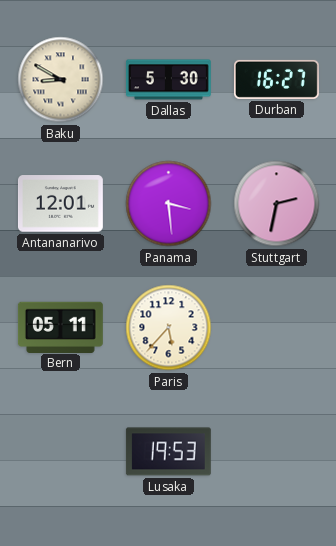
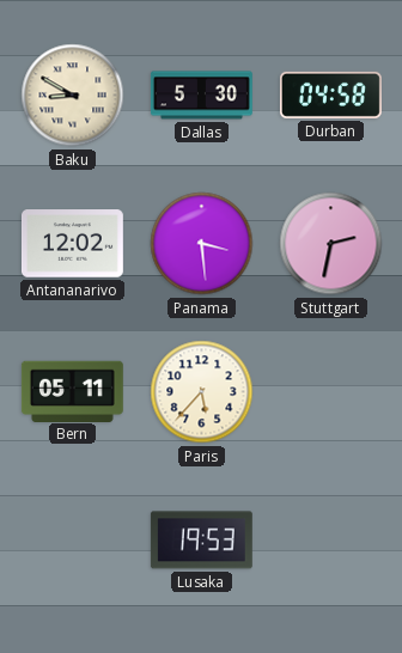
Durban: 16:27 -> 04:58
Antananarivo: 12:01 -> 12:02
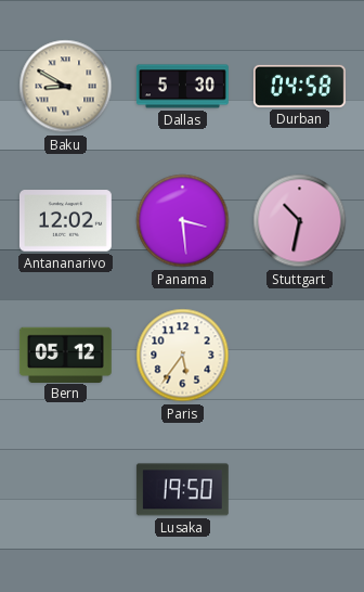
Stuttgart: 2:32 -> 10:32
Bern: 05:11 -> 05:12
Paris: 5:37 -> 5:36
Lusaka: 19:53 -> 19:50
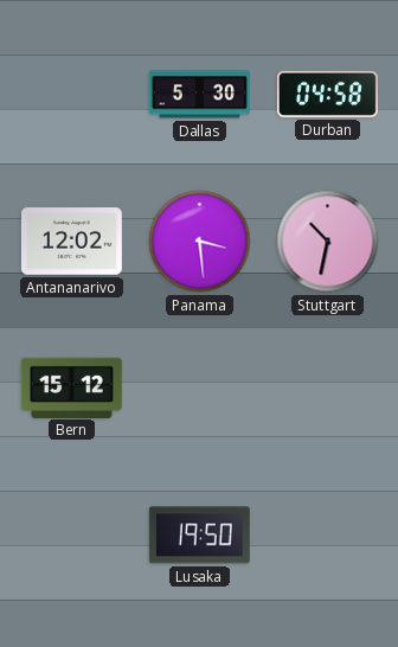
Baku: 8:50 -> none
Bern: 05:12 -> 15:12
Paris: 5:36 -> none
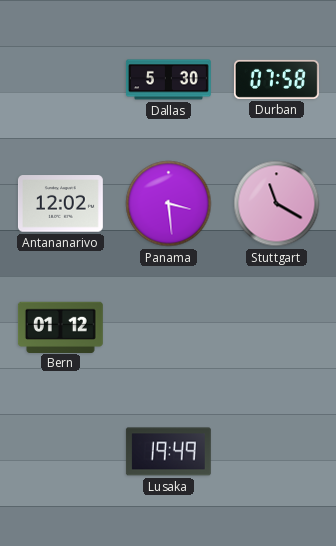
Durban: 04:58 -> 07:58
Stuttgart: 10:32 -> 11:20
Bern: 15:12 -> 01:12
Lusaka: 19:50 -> 19:49
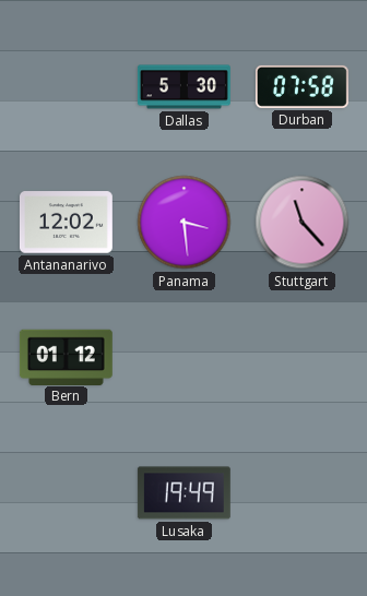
Stuttgart: 11:20 -> 11:23
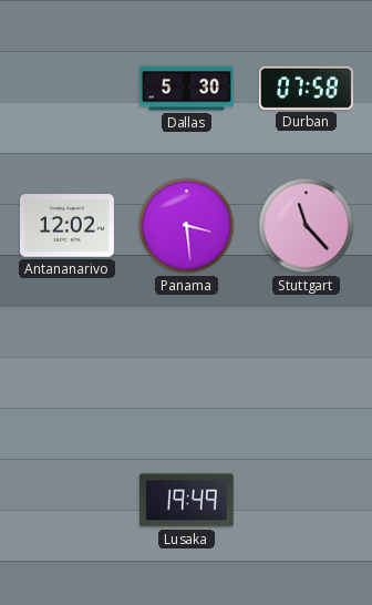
Bern: 01:12 -> none
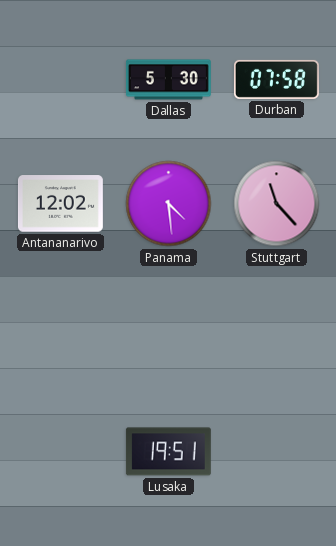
Panama: 3:29 -> 4:29
Lusaka: 19:49 -> 19:51
